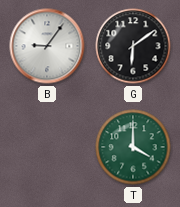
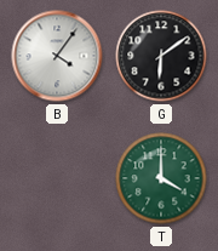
B: 9:06 -> 4:06
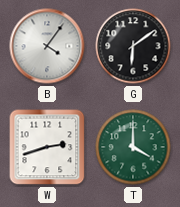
W: none -> 2:42
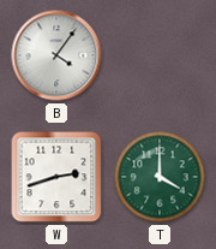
G: 6:09 -> none
